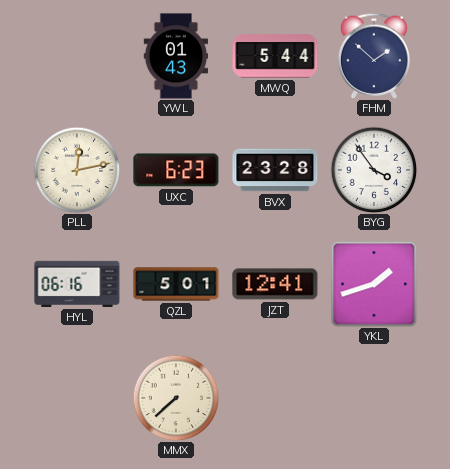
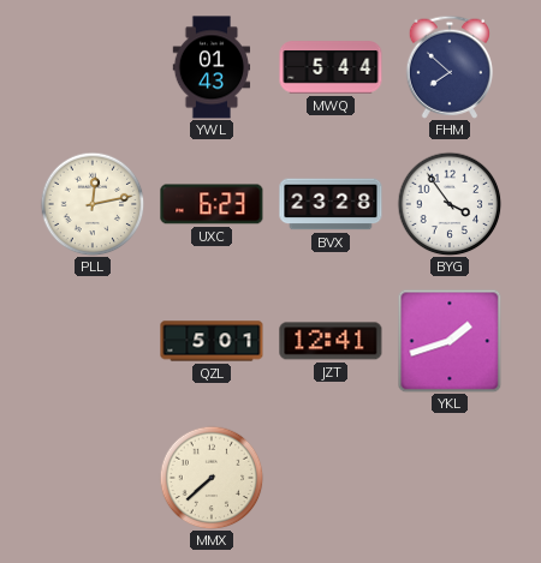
FHM: 1:52 -> 7:52
HYL: 06:16 -> none
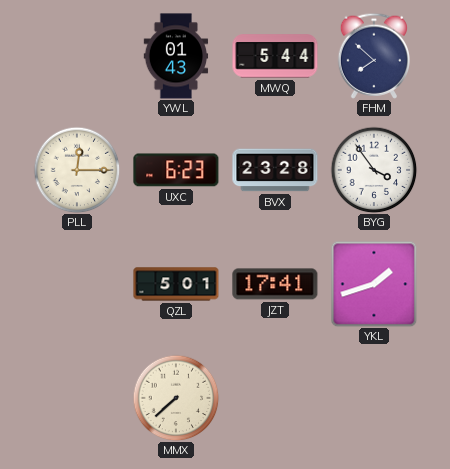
PLL: 12:13 -> 12:15
JZT: 12:41 -> 17:41
